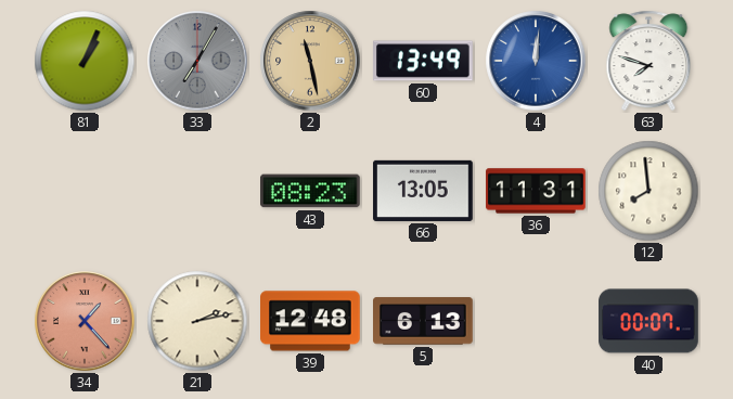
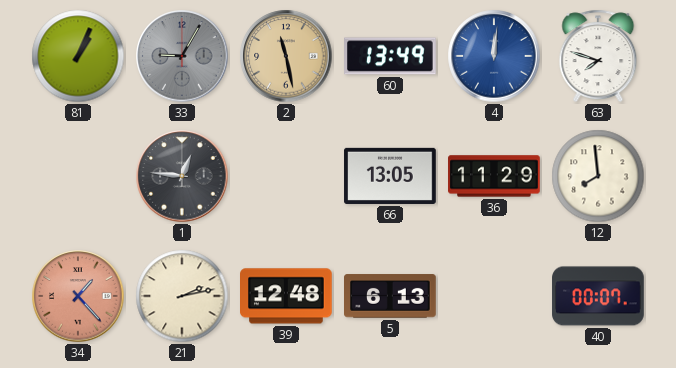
33: 7:05 -> 9:05
1: none -> 12:46
43: 08:23 -> none
36: 11:31 -> 11:29
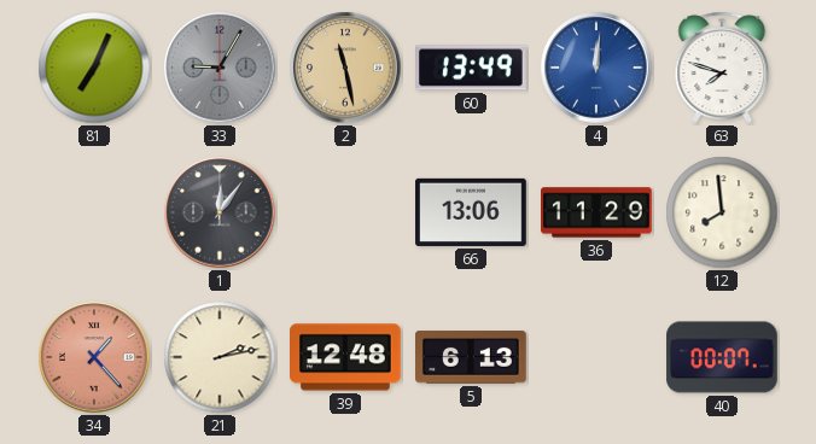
81: 1:04 -> 7:04
1: 12:46 -> 12:06
66: 13:05 -> 13:06
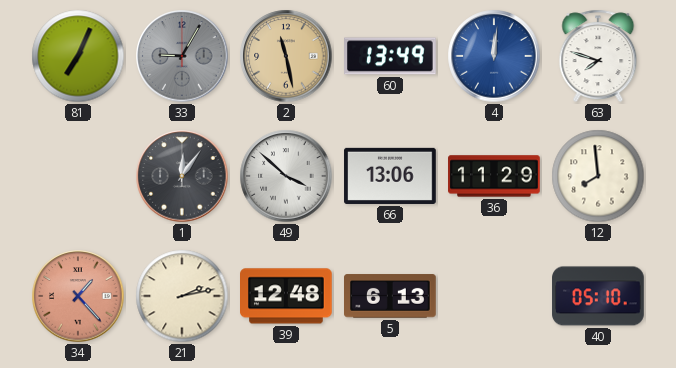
49: none -> 3:52
40: 00:07 -> 05:10
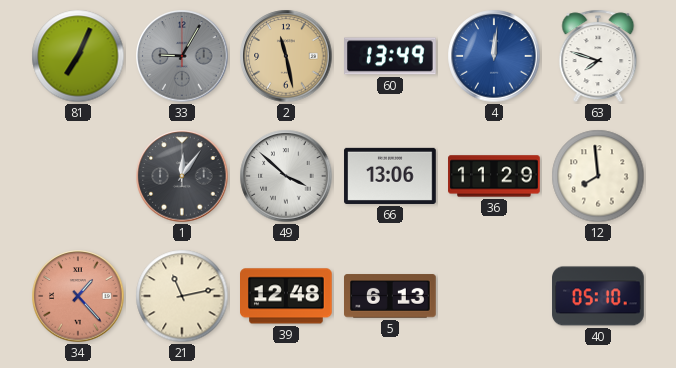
21: 2:13 -> 11:13
